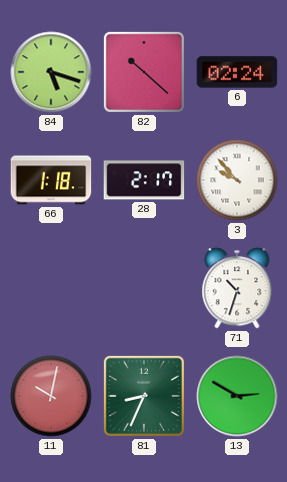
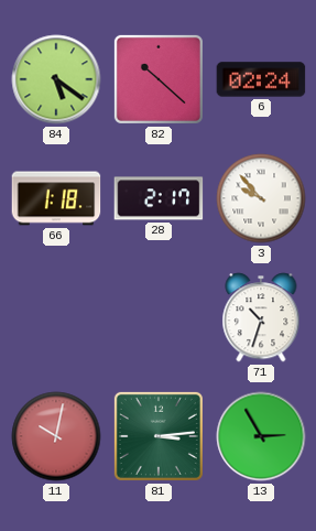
84: 5:18 -> 5:21
81: 8:34 -> 3:14
13: 2:50 -> 2:55
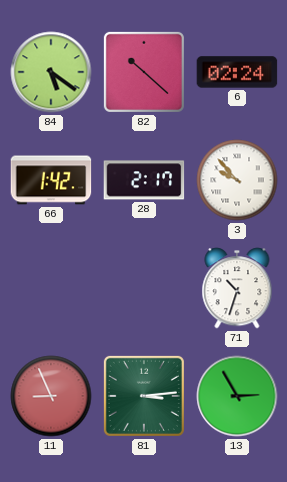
66: 1:18 -> 1:42
11: 10:02 -> 8:56
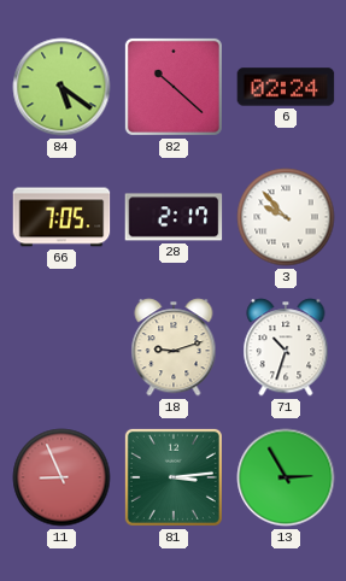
66: 1:42 -> 7:05
18: none -> 9:12
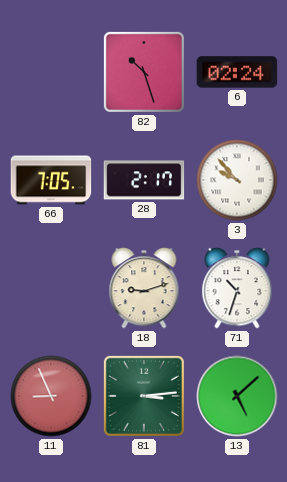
84: 5:21 -> none
82: 10:22 -> 10:27
13: 2:55 -> 5:08
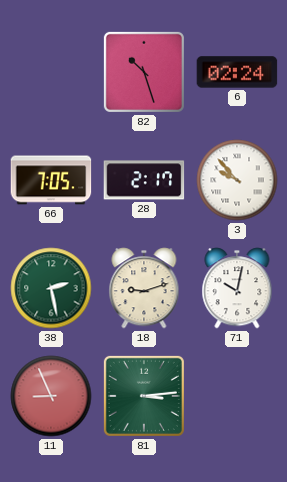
38: none -> 2:28
71: 10:33 -> 10:02
13: 5:08 -> none
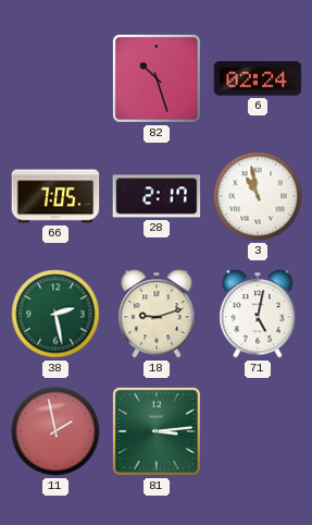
3: 9:53 -> 10:58
71: 10:02 -> 5:02
11: 8:56 -> 1:58
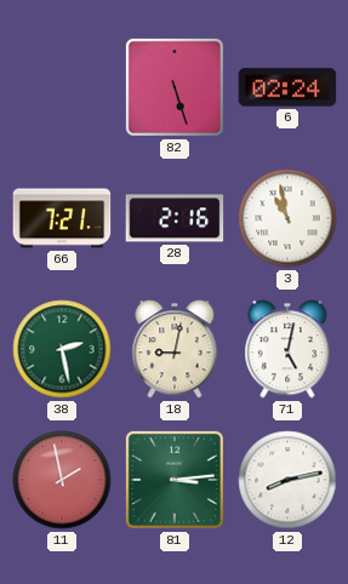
82: 10:27 -> 5:27
66: 7:05 -> 7:21
28: 2:17 -> 2:16
18: 9:12 -> 9:02
12: none -> 8:13
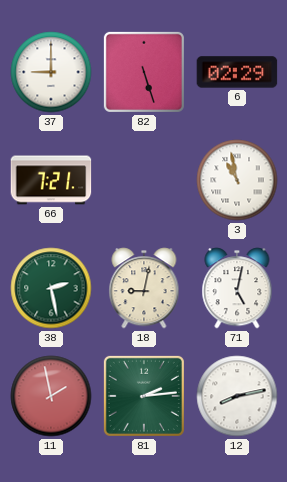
37: none -> 9:00
6: 02:24 -> 02:29
28: 2:16 -> none
81: 3:14 -> 2:14
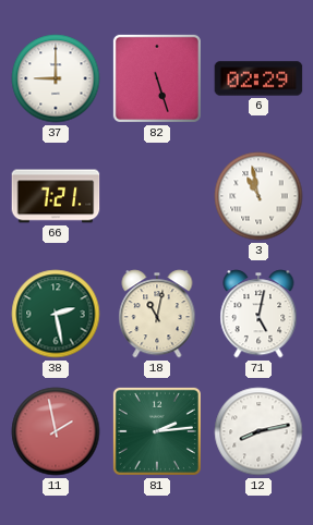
18: 9:02 -> 11:02
